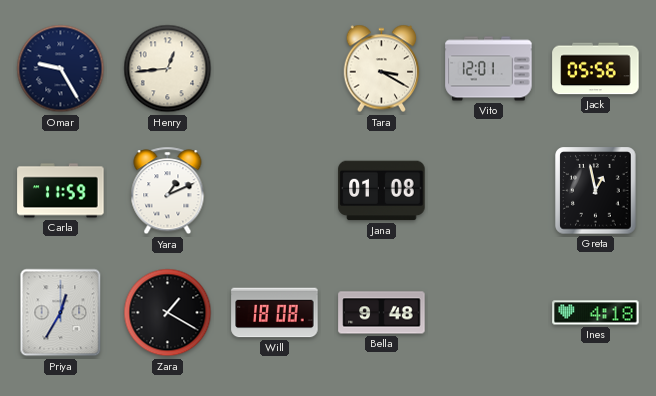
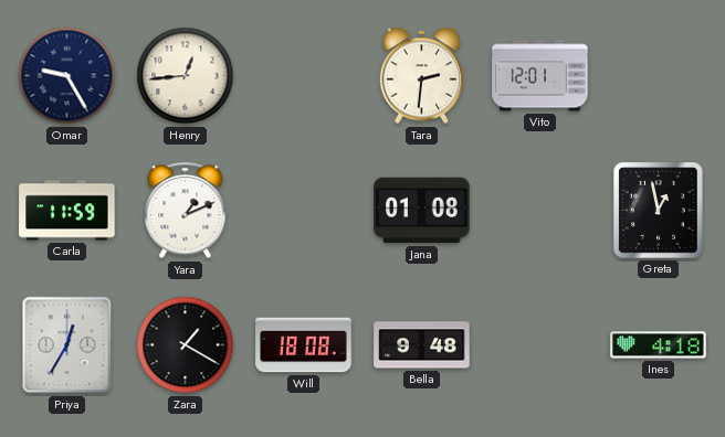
Tara: 3:20 -> 2:31
Jack: 05:56 -> none
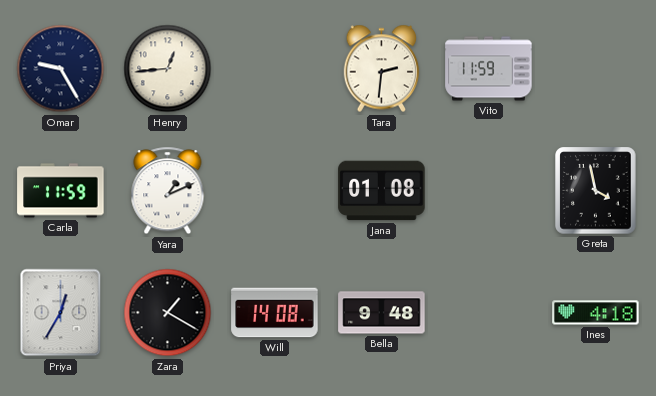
Vito: 12:01 -> 11:59
Greta: 12:58 -> 3:58
Will: 18:08 -> 14:08
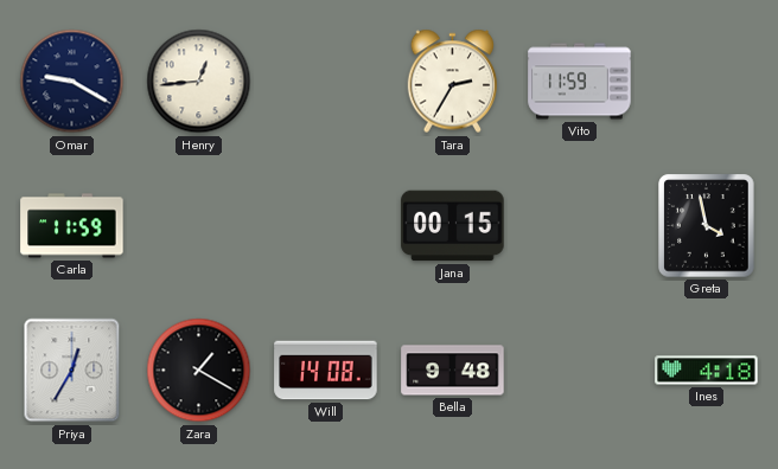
Omar: 9:25 -> 9:20
Tara: 2:31 -> 2:35
Yara: 1:11 -> none
Jana: 01:08 -> 00:15
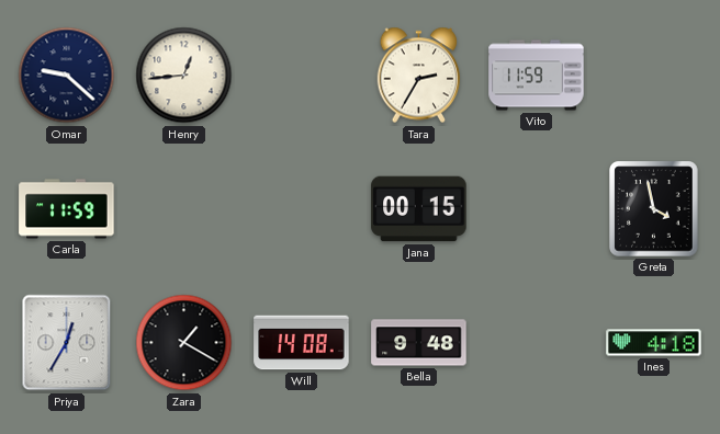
Omar: 9:20 -> 9:22
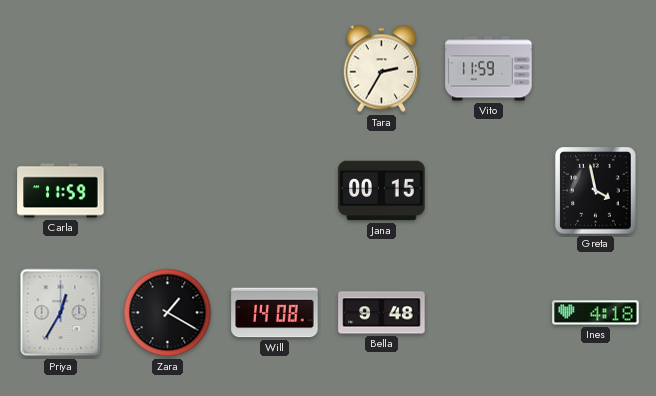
Omar: 9:22 -> none
Henry: 12:44 -> none
